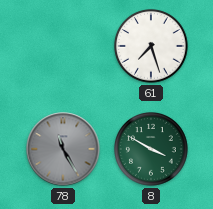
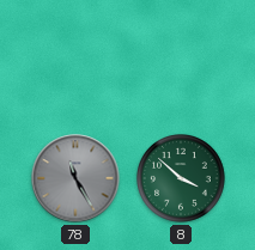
61: 7:27 -> none
8: 3:50 -> 3:52
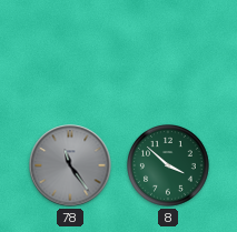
78: 11:25 -> 11:24
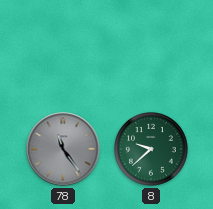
8: 3:52 -> 9:38
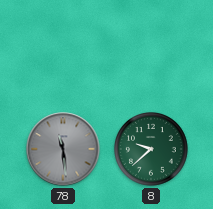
78: 11:24 -> 11:29
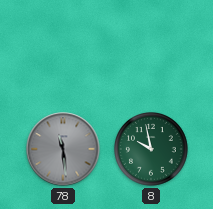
8: 9:38 -> 9:58
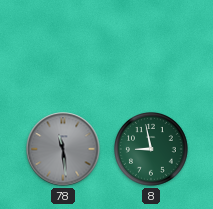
8: 9:58 -> 8:58
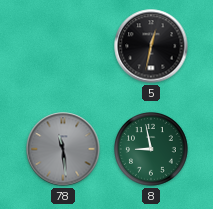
5: none -> 12:32
